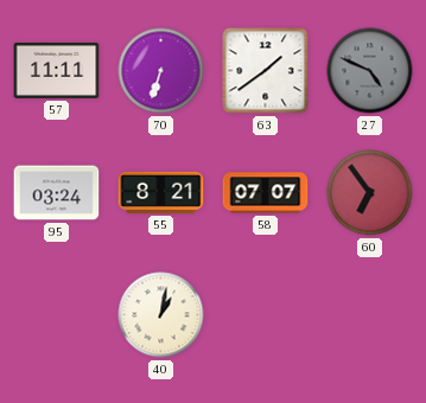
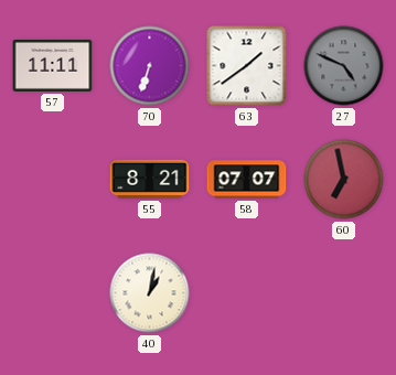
95: 03:24 -> none
60: 6:54 -> 6:58
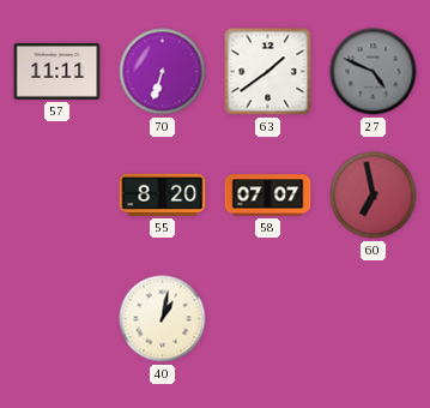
55: 8:21 -> 8:20
